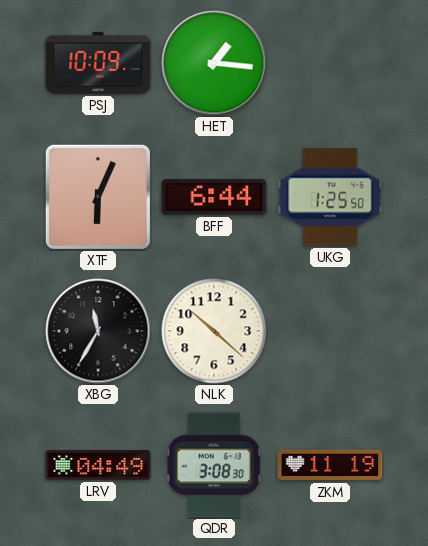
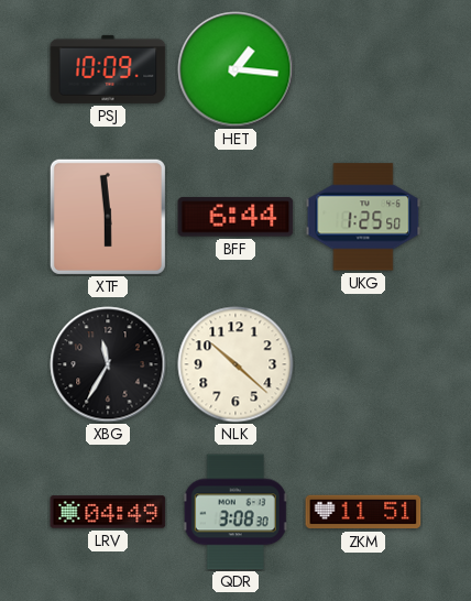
XTF: 6:04 -> 5:59
ZKM: 11:19 -> 11:51
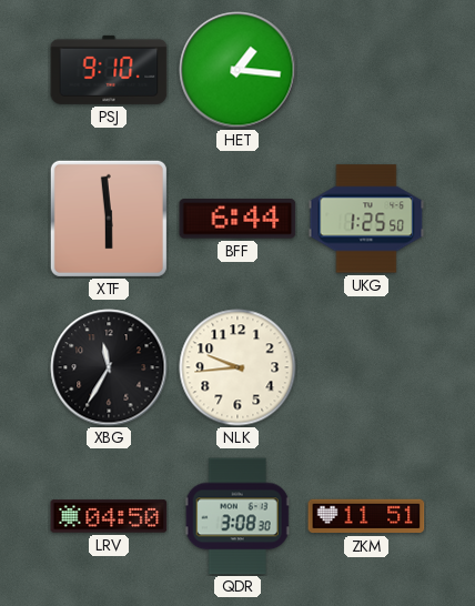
PSJ: 10:09 -> 9:10
NLK: 10:22 -> 9:44
LRV: 04:49 -> 04:50
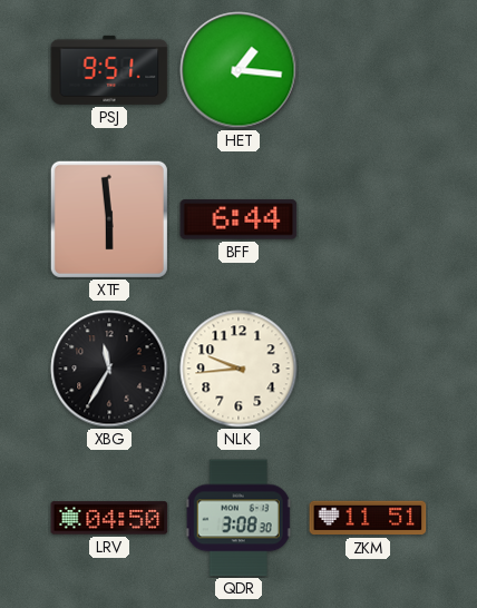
PSJ: 9:10 -> 9:51
UKG: 1:25 -> none
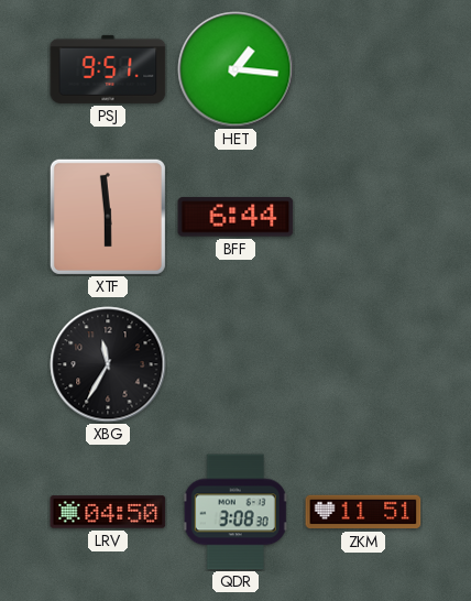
NLK: 9:44 -> none
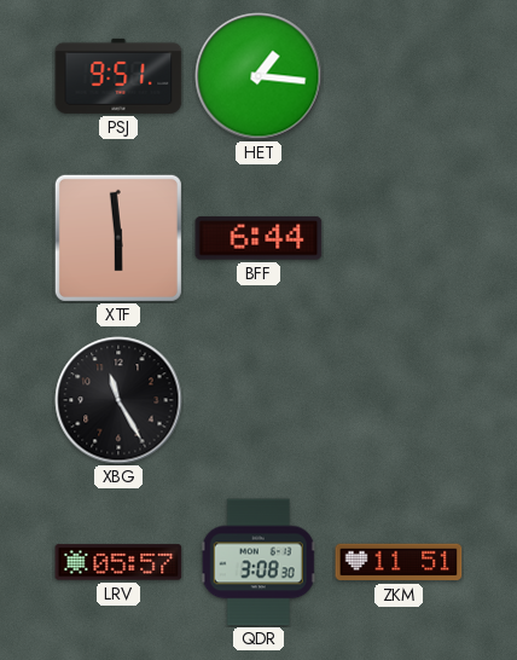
XBG: 11:35 -> 11:25
LRV: 04:50 -> 05:57
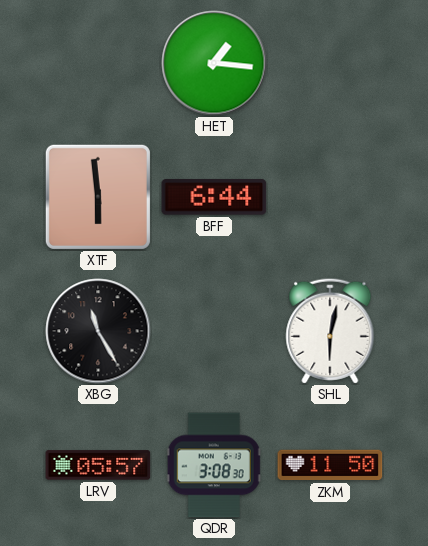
PSJ: 9:51 -> none
SHL: none -> 6:02
ZKM: 11:51 -> 11:50
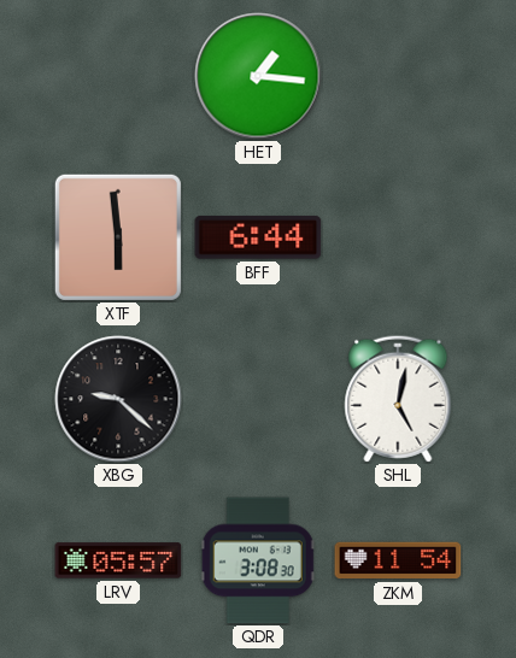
XBG: 11:25 -> 9:22
SHL: 6:02 -> 5:02
ZKM: 11:50 -> 11:54
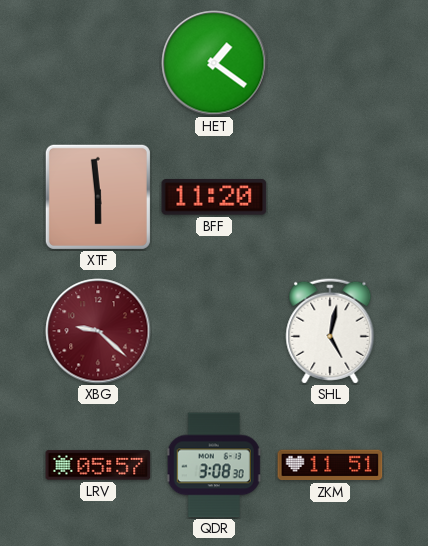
HET: 1:16 -> 1:21
BFF: 6:44 -> 11:20
XBG dial: black -> burgundy
ZKM: 11:54 -> 11:51
